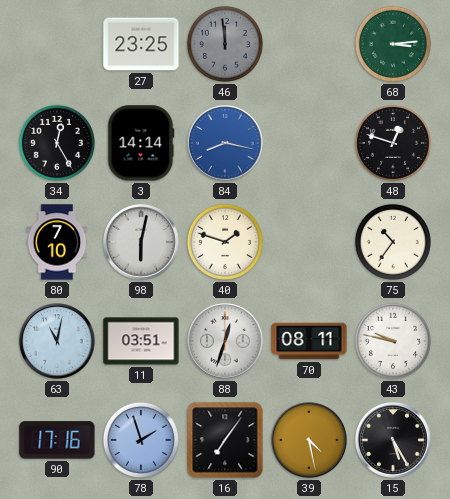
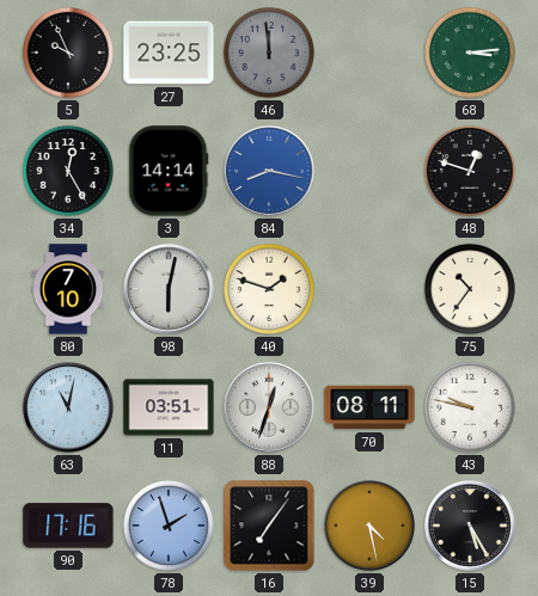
5: none -> 9:56
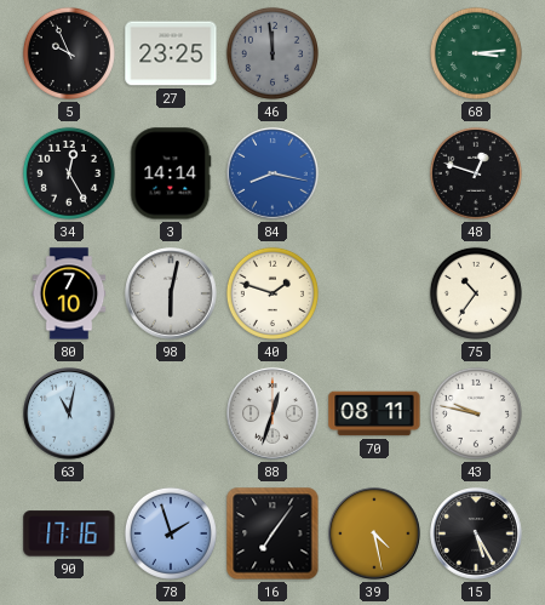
11: 03:51 -> none
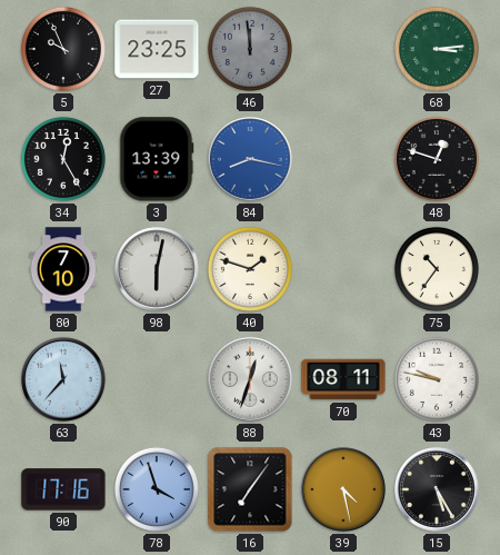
3: 14:14 -> 13:39
63: 11:02 -> 11:37
78: 1:57 -> 3:57
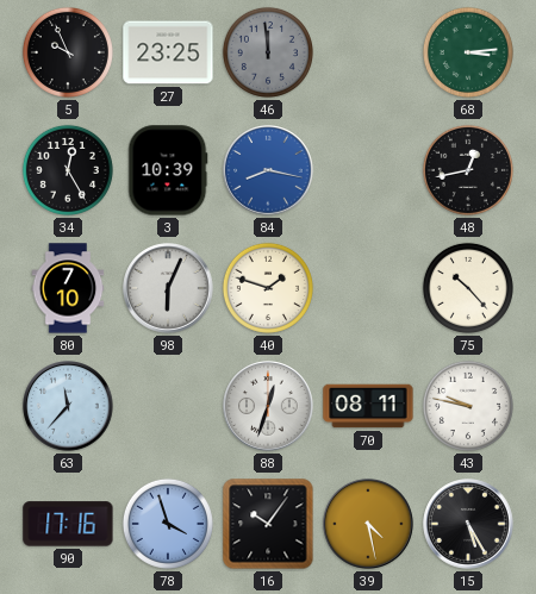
3: 13:39 -> 10:39
48: 12:48 -> 12:43
98: 6:02 -> 6:04
75: 10:36 -> 10:23
16: 7:06 -> 10:06
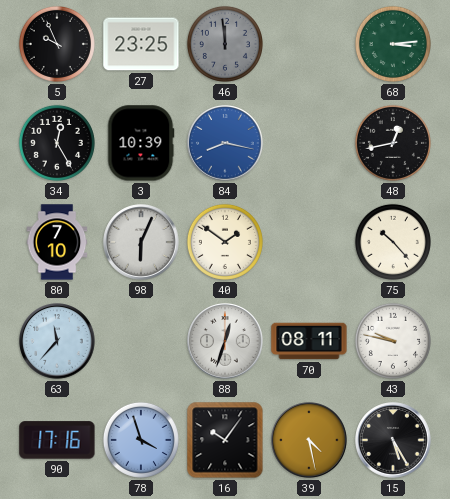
40: 1:48 -> 1:51
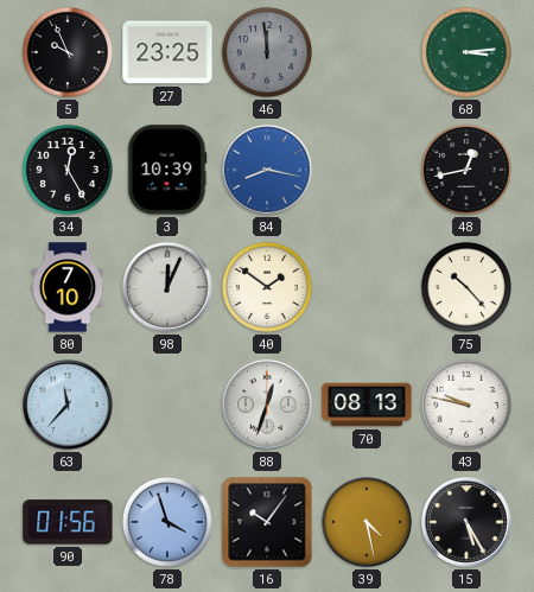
98: 6:04 -> 12:04
70: 08:11 -> 08:13
90: 17:16 -> 01:56
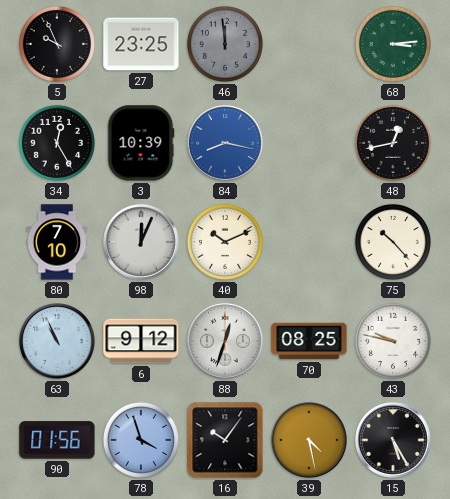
40: 1:51 -> 10:11
63: 11:37 -> 10:56
6: none -> 9:12
70: 08:13 -> 08:25
